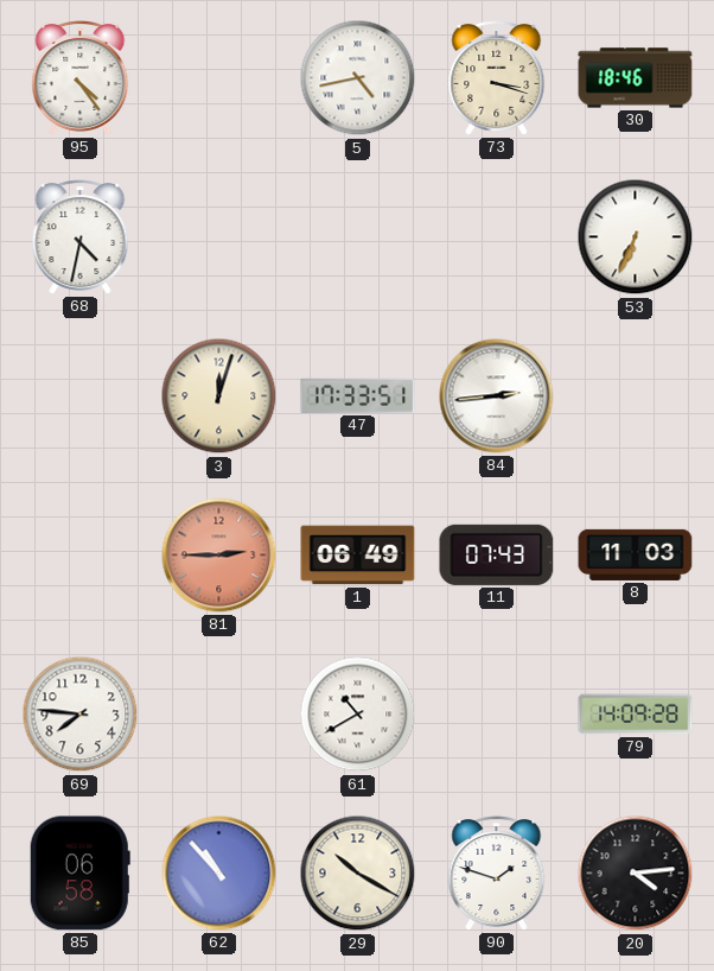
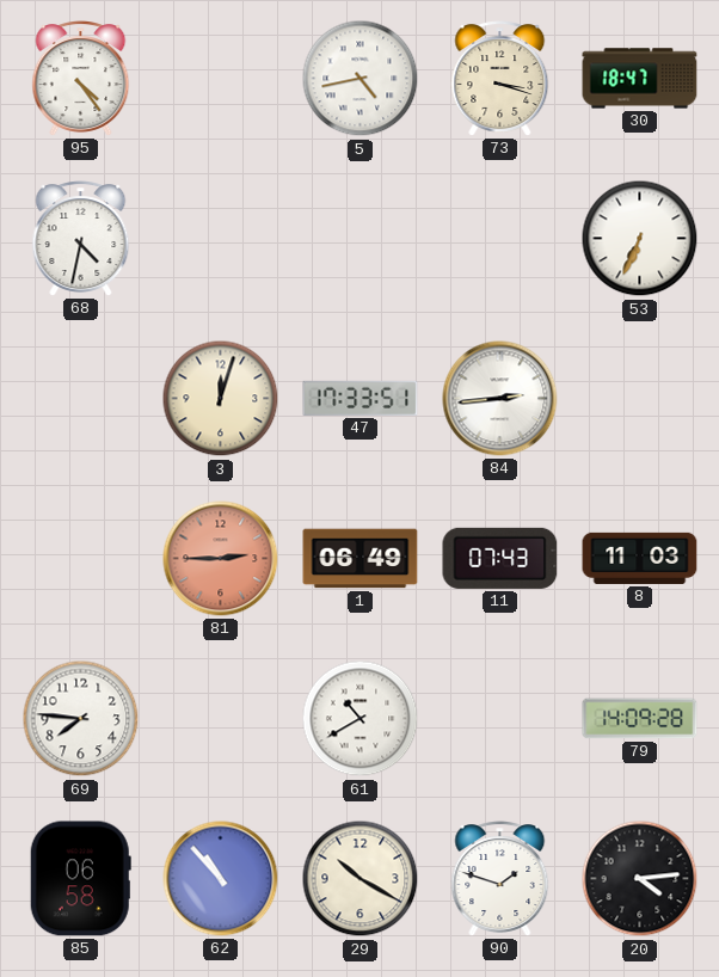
30: 18:46 -> 18:47
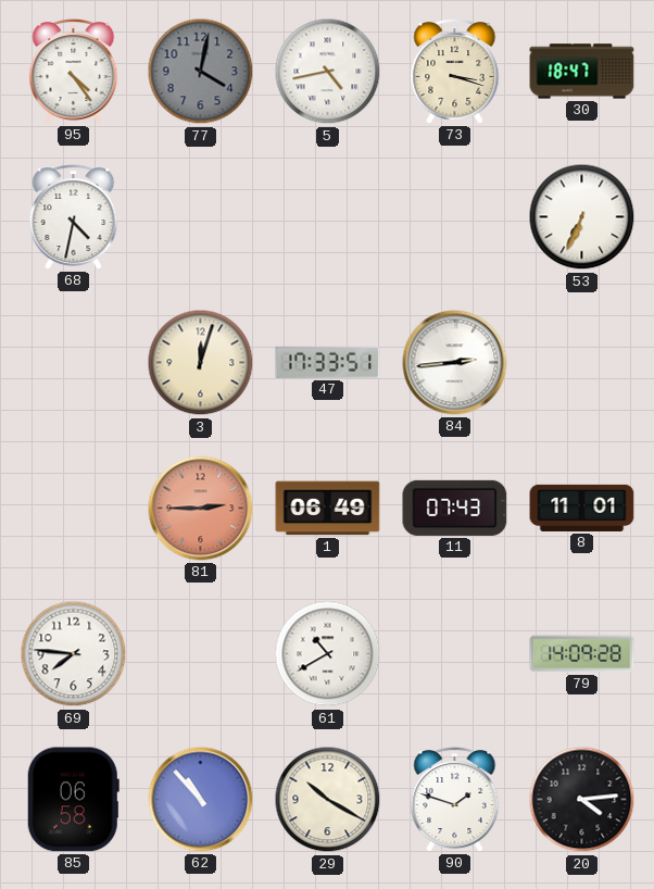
77: none -> 4:02
8: 11:03 -> 11:01
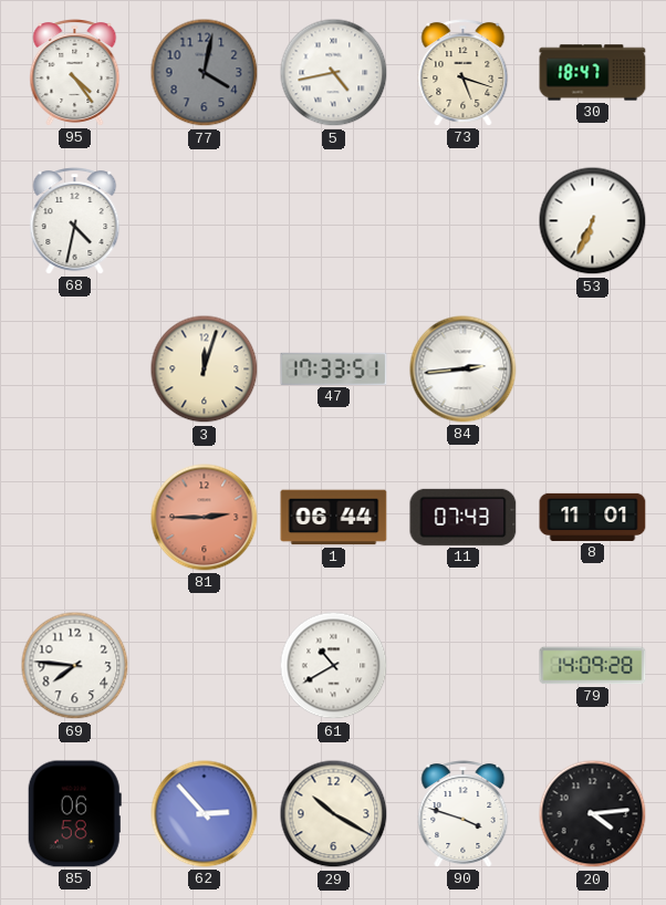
73: 3:18 -> 5:18
1: 06:49 -> 06:44
62: 10:53 -> 2:53
90: 1:48 -> 3:48
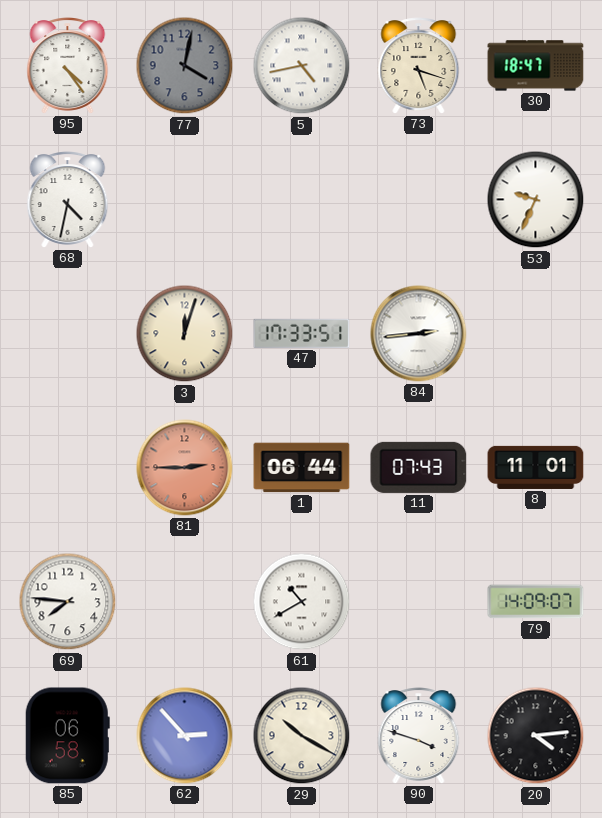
53: 6:34 -> 9:34
79: 14:09:28 -> 14:09:07
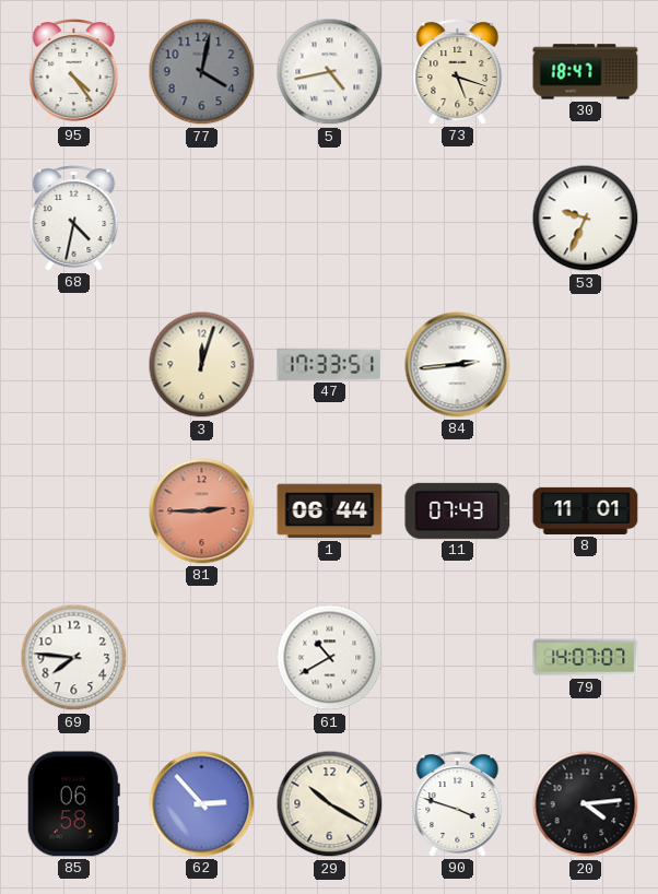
79: 14:09 -> 14:07
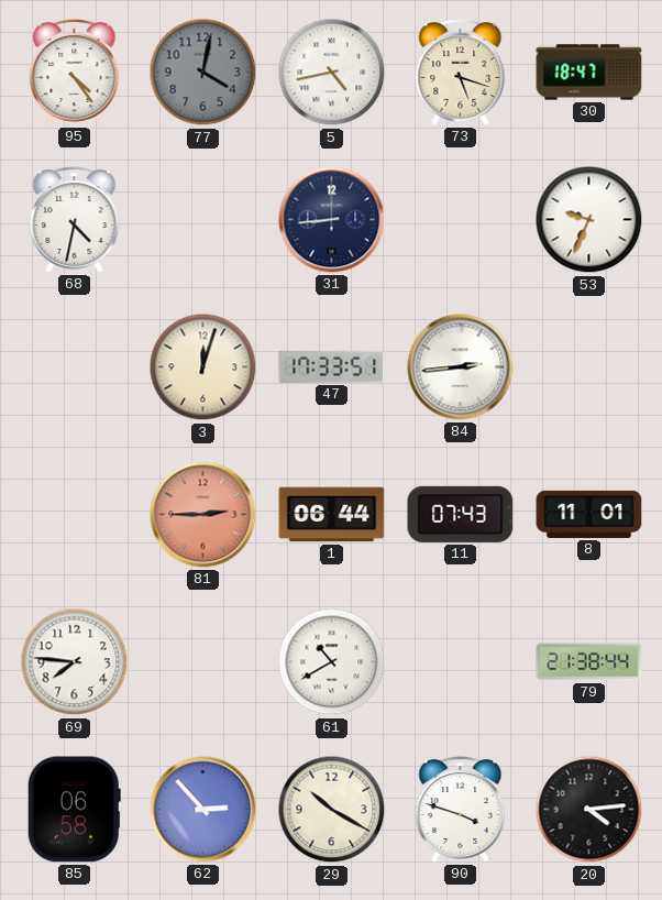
31: none -> 8:44
79: 14:07 -> 21:38
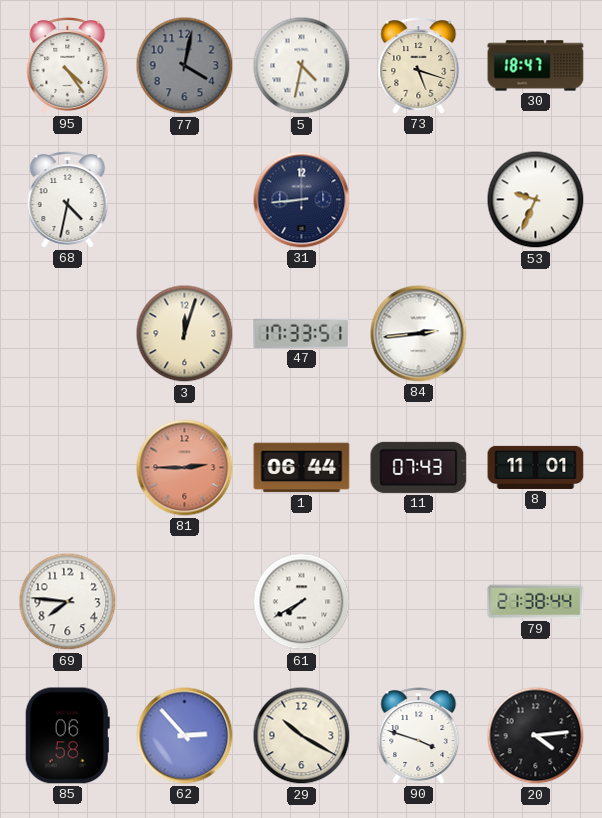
5: 4:43 -> 4:32
61: 10:40 -> 7:40
